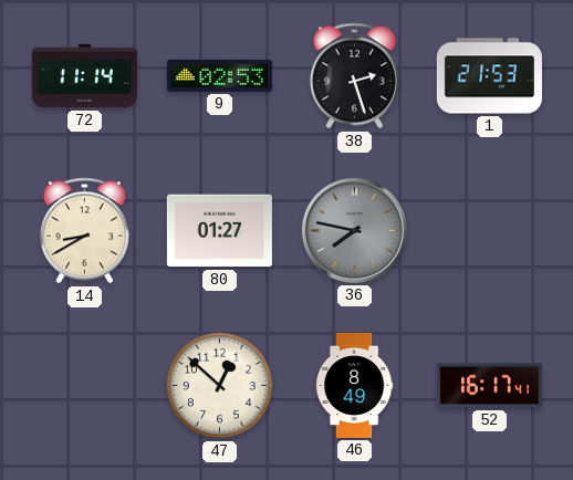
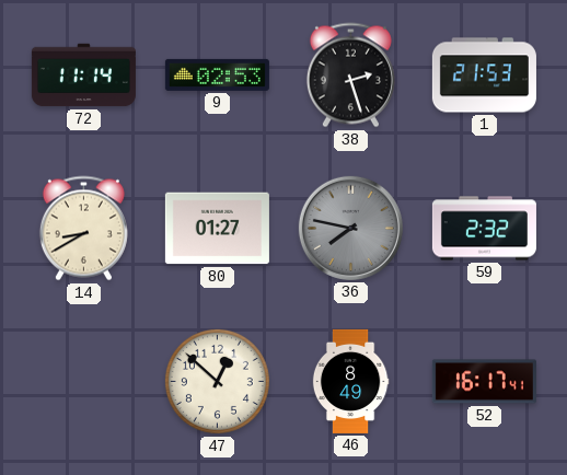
59: none -> 2:32
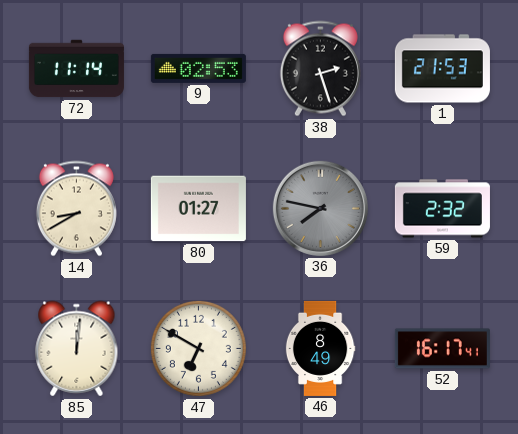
85: none -> 12:01
47: 12:52 -> 6:50
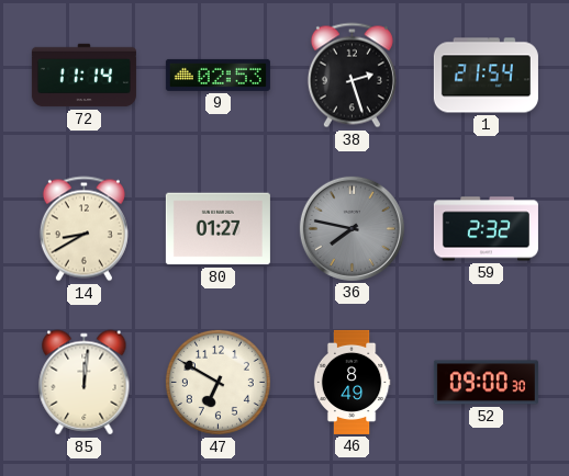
1: 21:53 -> 21:54
52: 16:17 -> 09:00
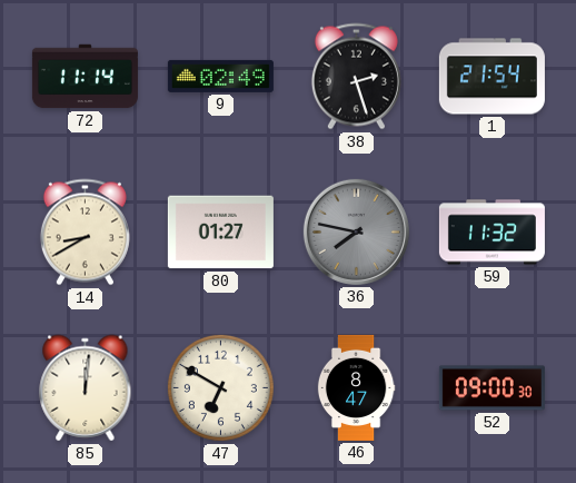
9: 02:53 -> 02:49
59: 2:32 -> 11:32
46: 8:49 -> 8:47
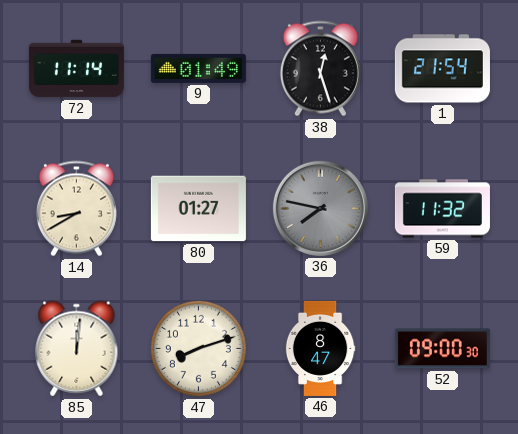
9: 02:49 -> 01:49
38: 2:27 -> 12:27
47: 6:50 -> 8:12
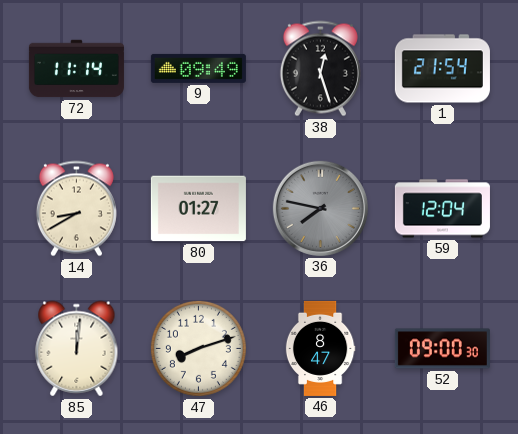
9: 01:49 -> 09:49
59: 11:32 -> 12:04
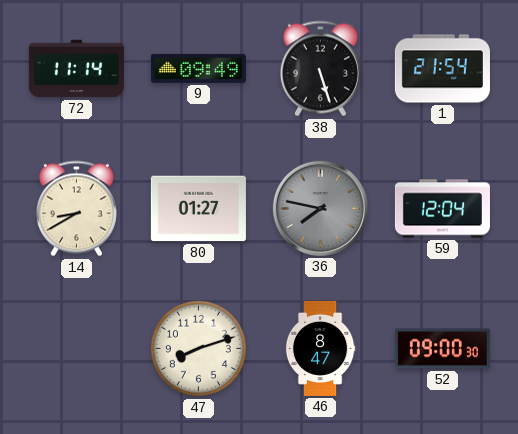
38: 12:27 -> 5:27
85: 12:01 -> none
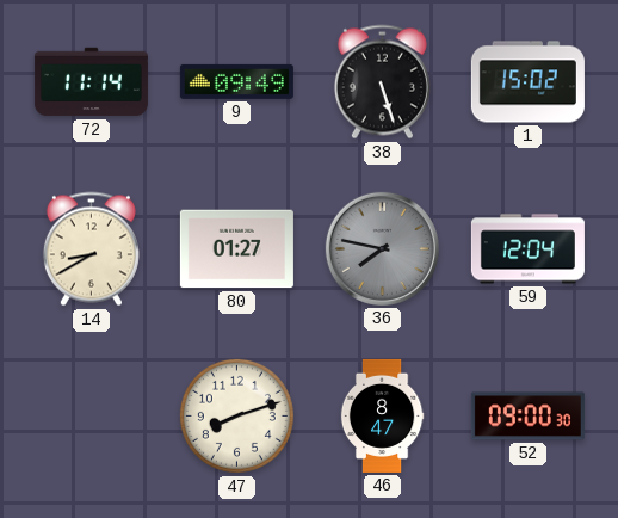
1: 21:54 -> 15:02
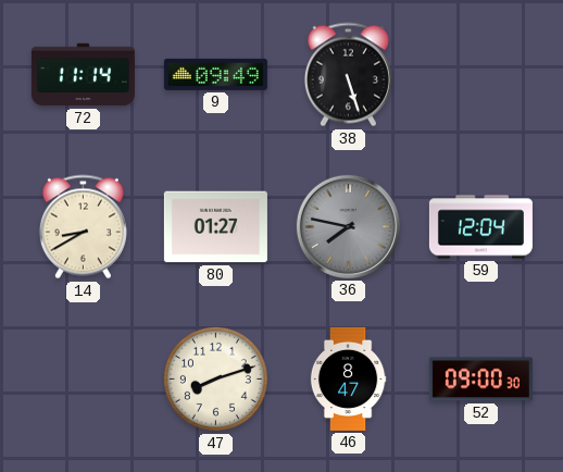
1: 15:02 -> none
